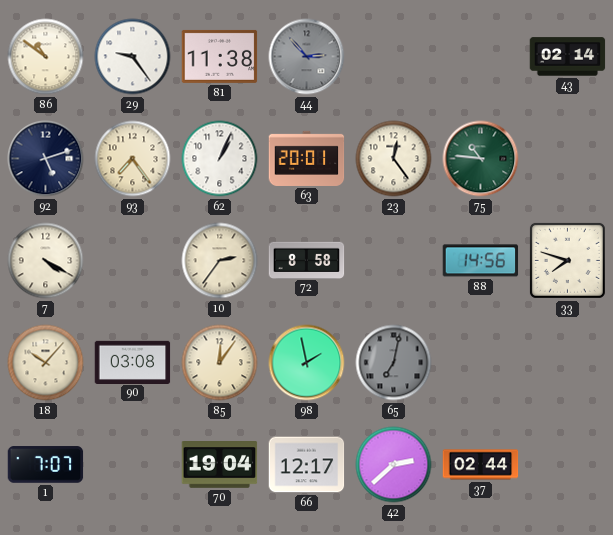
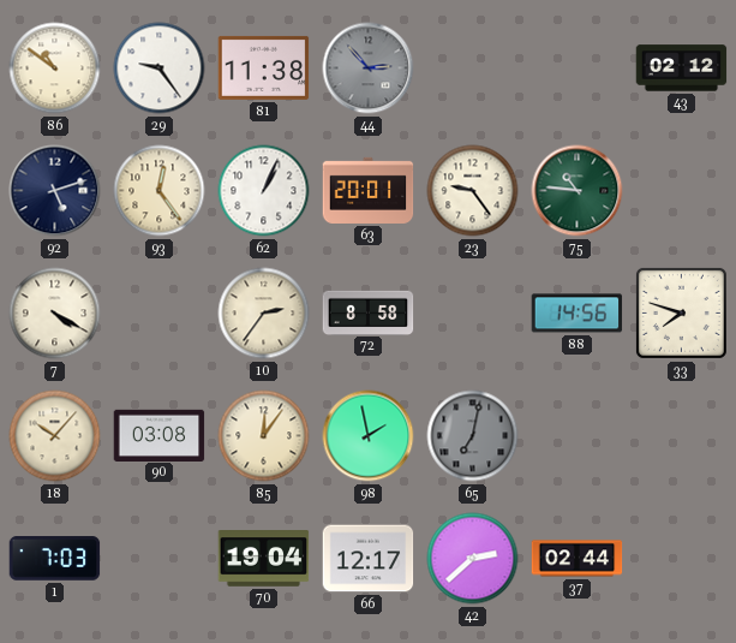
43: 02:14 -> 02:12
93: 7:24 -> 12:24
23: 12:24 -> 9:24
1: 7:07 -> 7:03
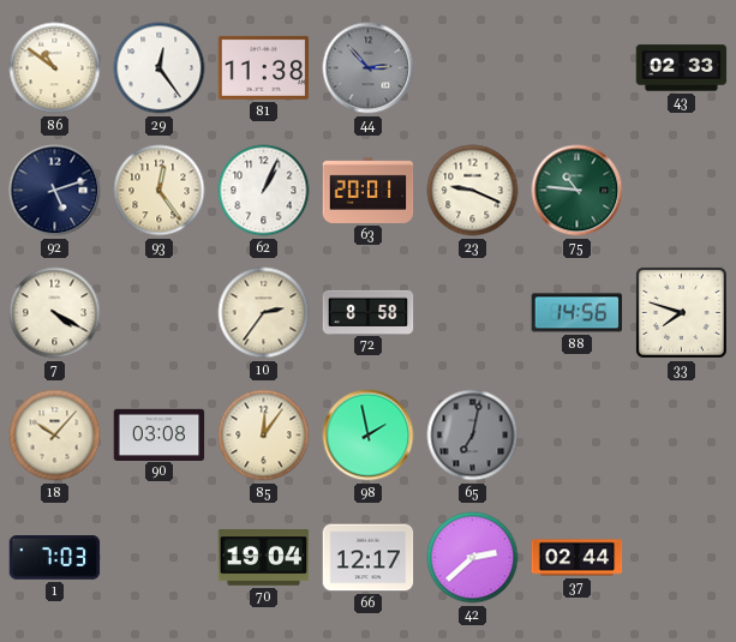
29: 9:24 -> 12:24
43: 02:12 -> 02:33
23: 9:24 -> 9:19
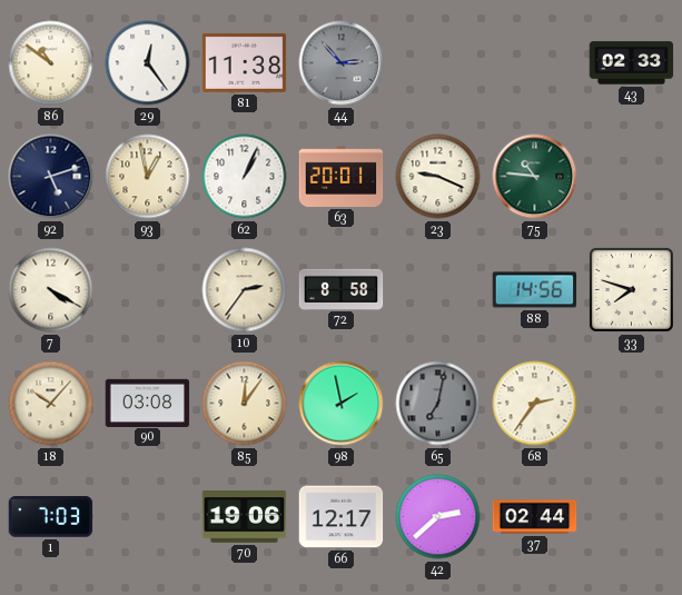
93: 12:24 -> 12:58
68: none -> 2:36
70: 19:04 -> 19:06
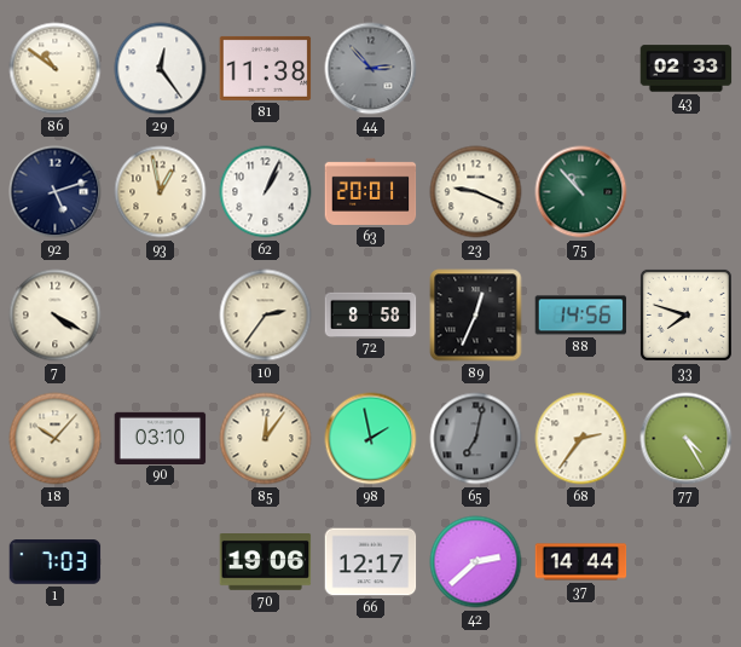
75: 10:46 -> 10:53
89: none -> 12:34
90: 03:08 -> 03:10
77: none -> 4:25
37: 02:44 -> 14:44
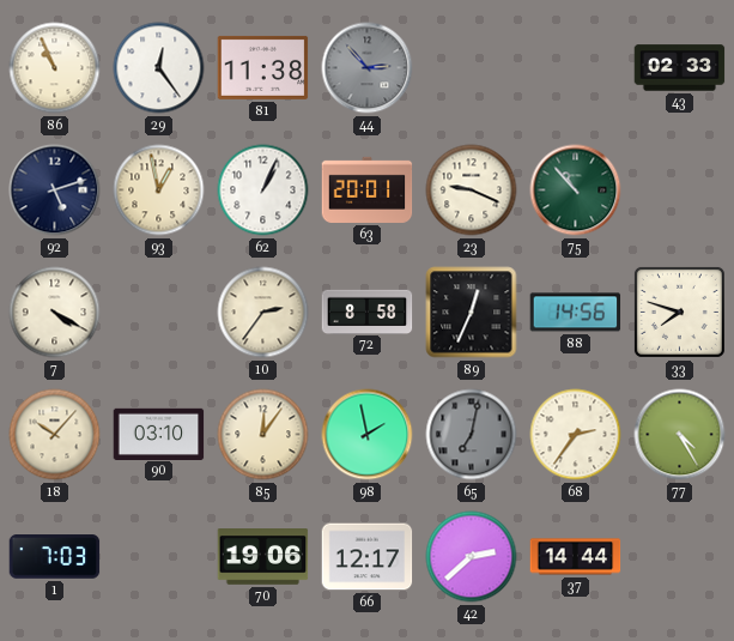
86: 10:51 -> 10:56
